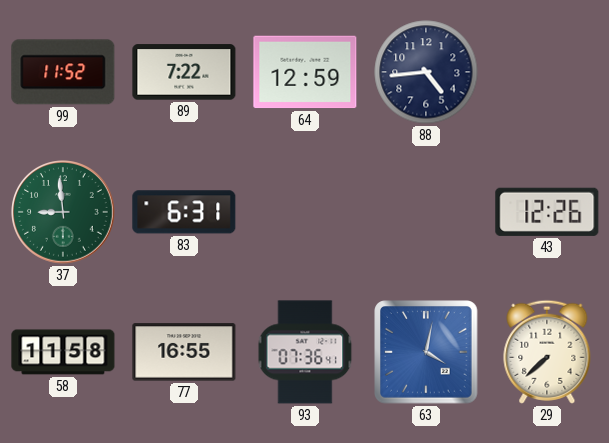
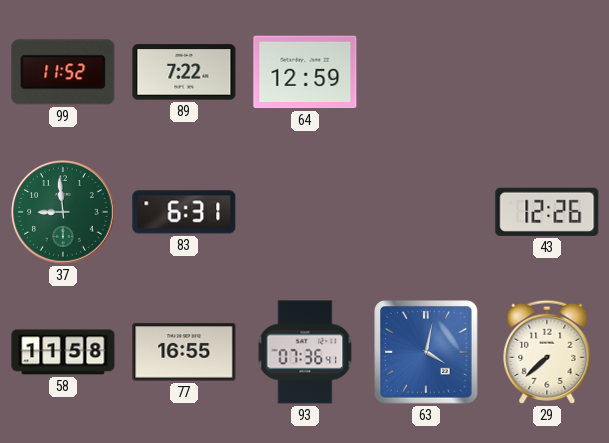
88: 4:44 -> none
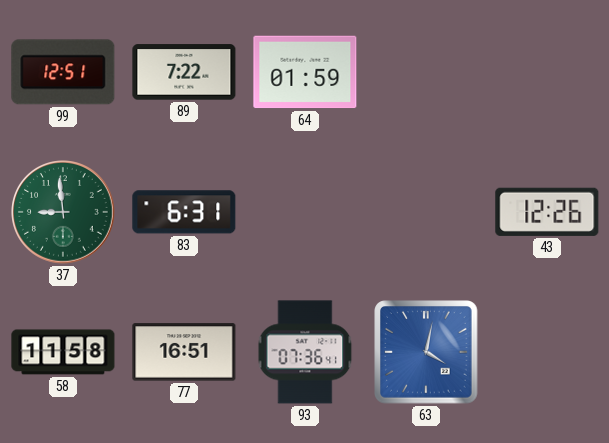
99: 11:52 -> 12:51
64: 12:59 -> 01:59
77: 16:55 -> 16:51
29: 7:38 -> none
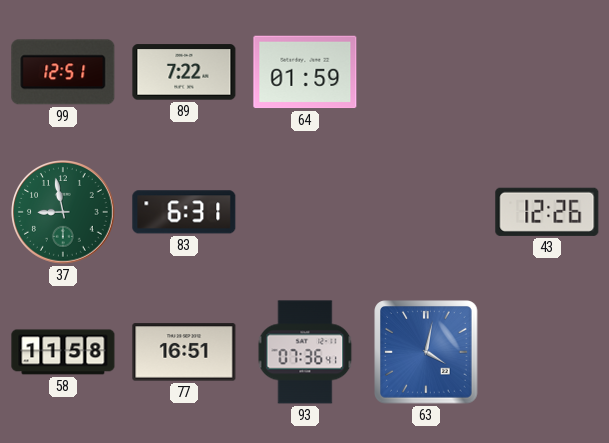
37: 8:59 -> 8:58
